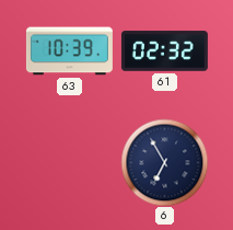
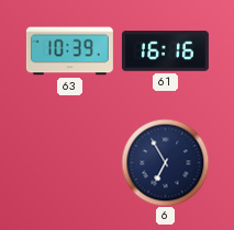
61: 02:32 -> 16:16
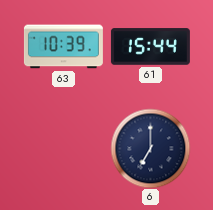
61: 16:16 -> 15:44
6: 6:55 -> 7:00
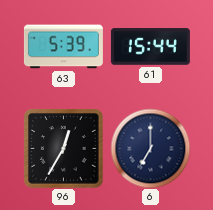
63: 10:39 -> 5:39
96: none -> 12:35
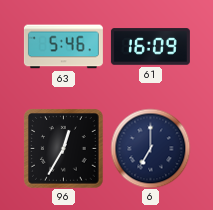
63: 5:39 -> 5:46
61: 15:44 -> 16:09
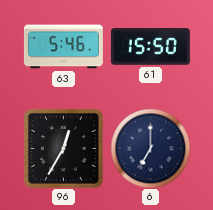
61: 16:09 -> 15:50
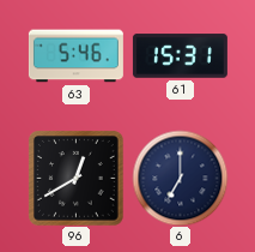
61: 15:50 -> 15:31
96: 12:35 -> 12:40
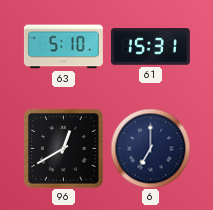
63: 5:46 -> 5:10
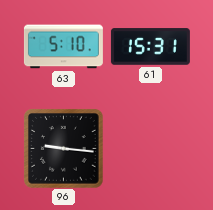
96: 12:40 -> 9:16
6: 7:00 -> none
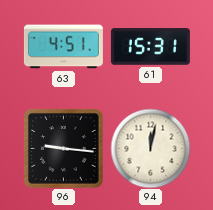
63: 5:10 -> 4:51
94: none -> 12:02
